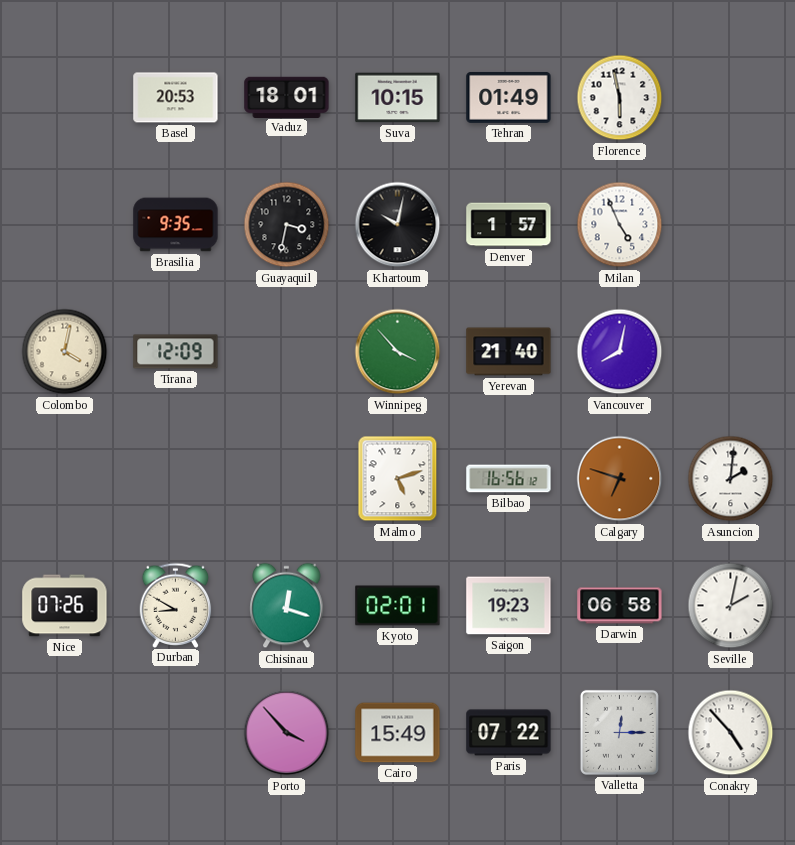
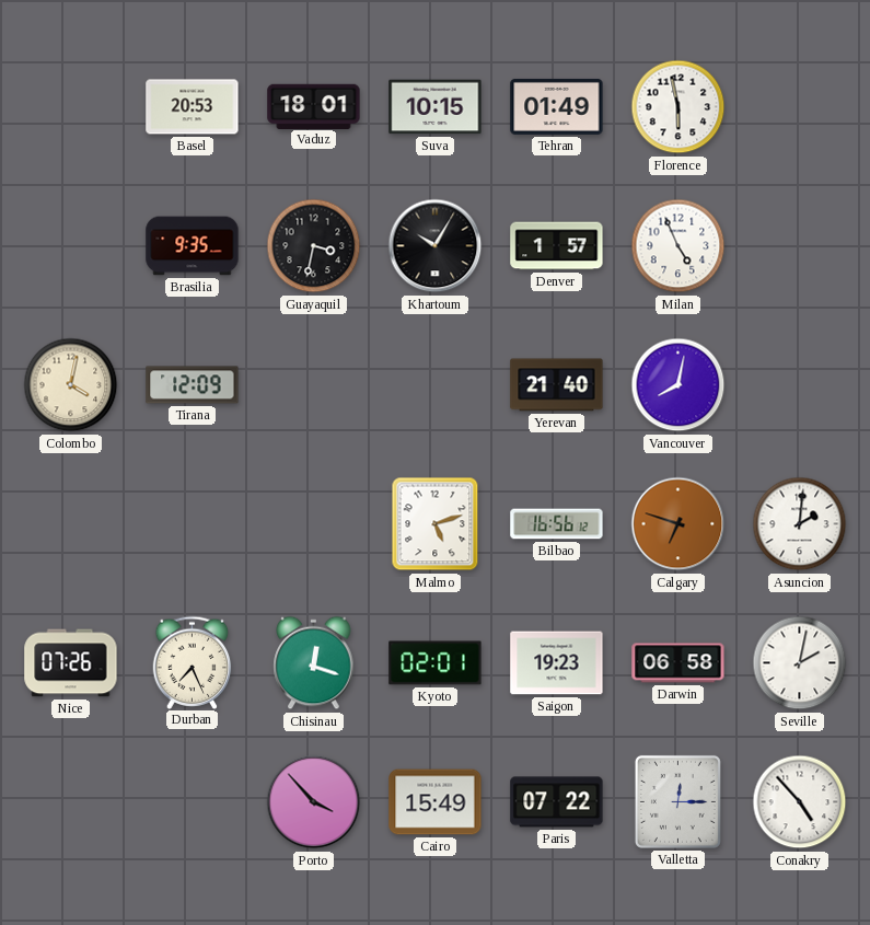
Khartoum: 10:02 -> 10:05
Winnipeg: 3:53 -> none
Durban: 8:50 -> 7:26
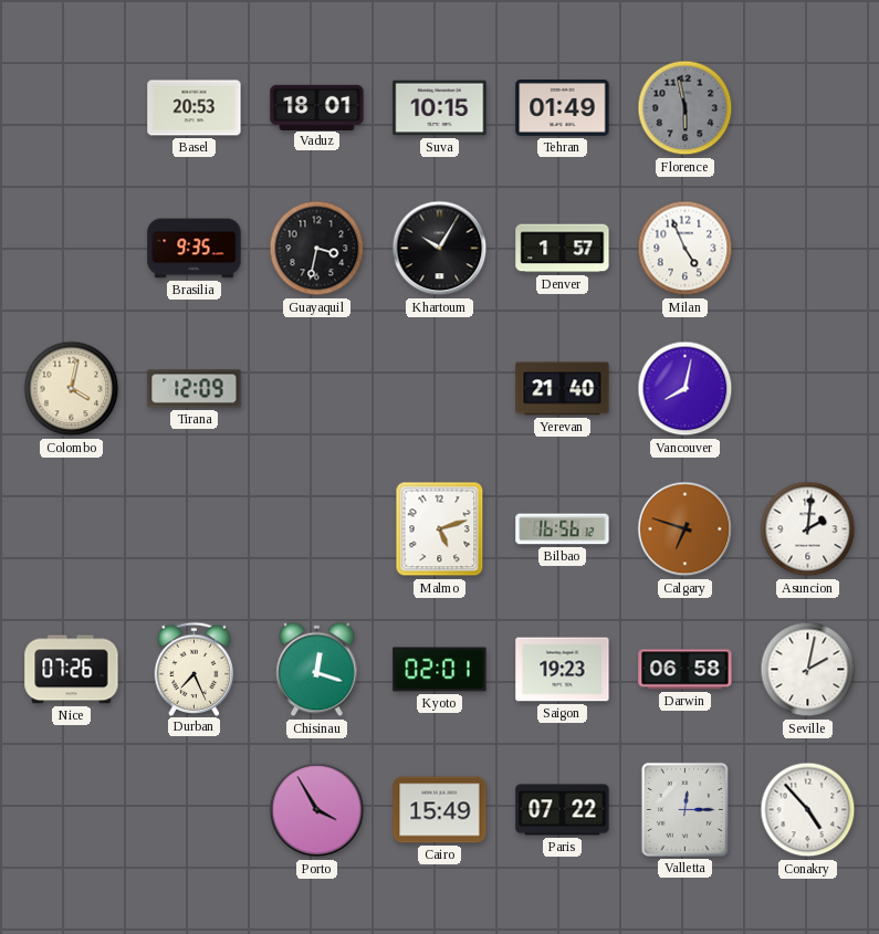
Florence dial: white -> grey
Porto: 3:53 -> 3:55
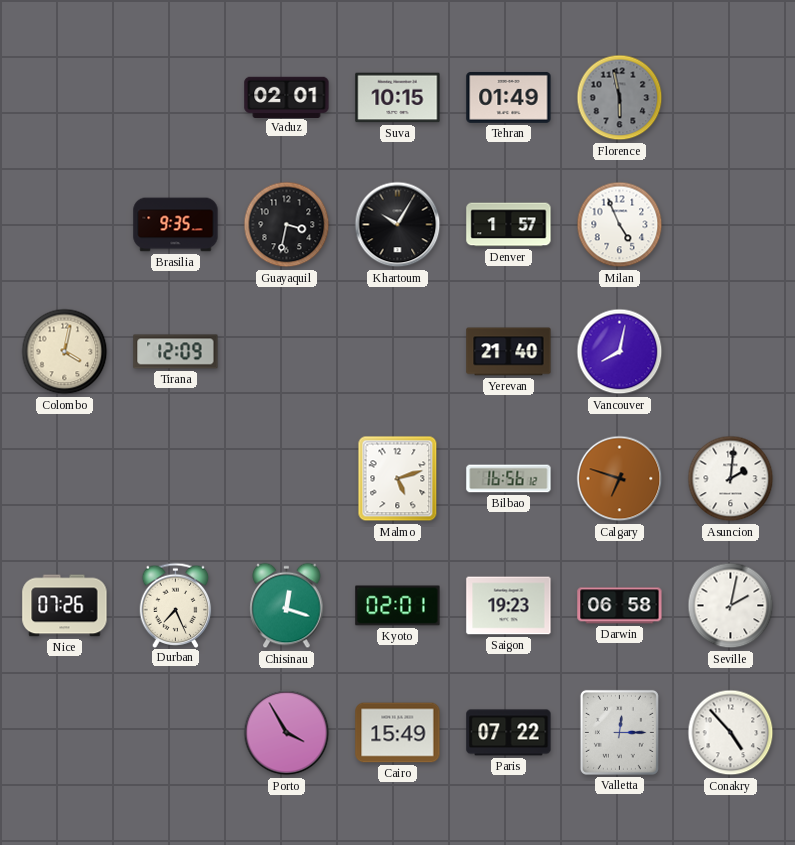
Basel: 20:53 -> none
Vaduz: 18:01 -> 02:01
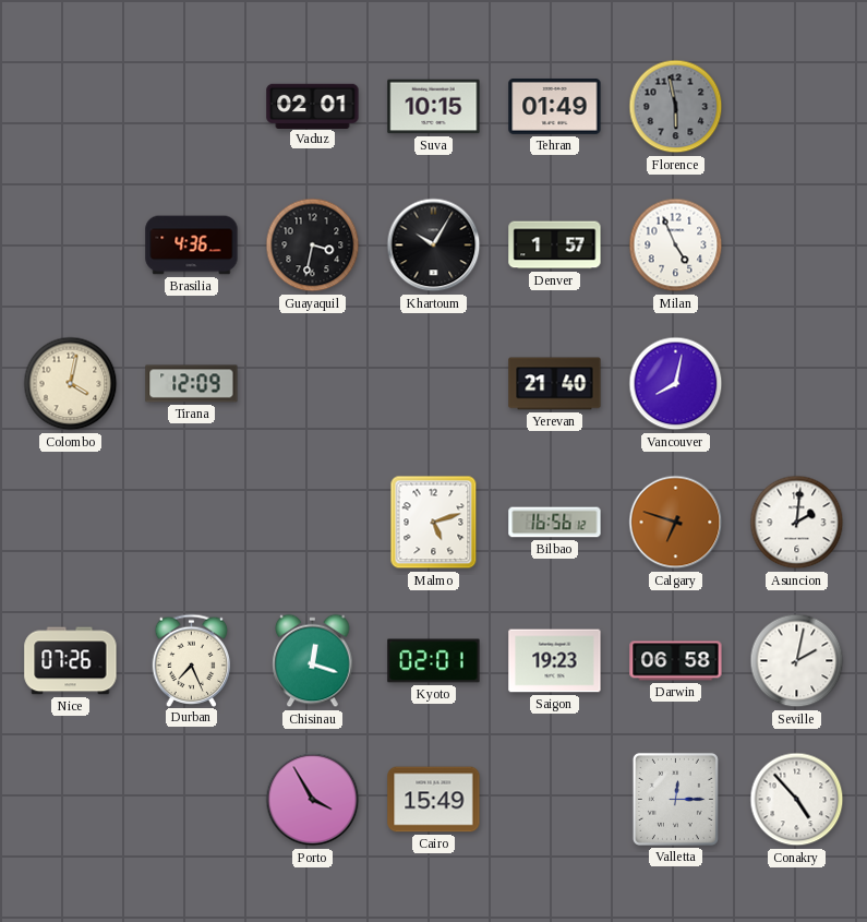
Brasilia: 9:35 -> 4:36
Paris: 07:22 -> none
